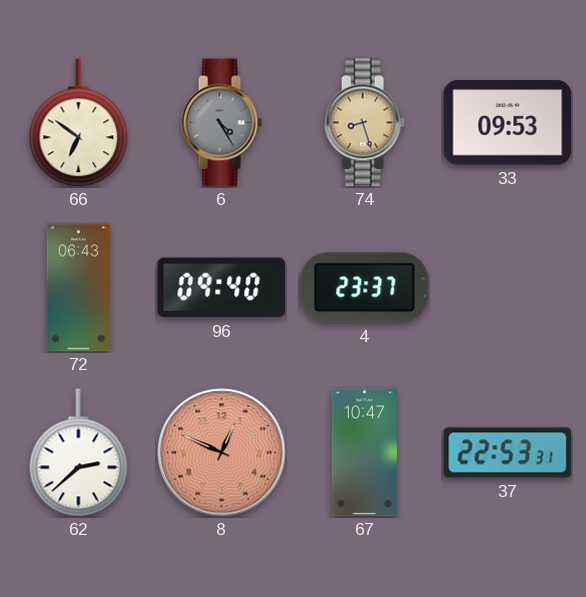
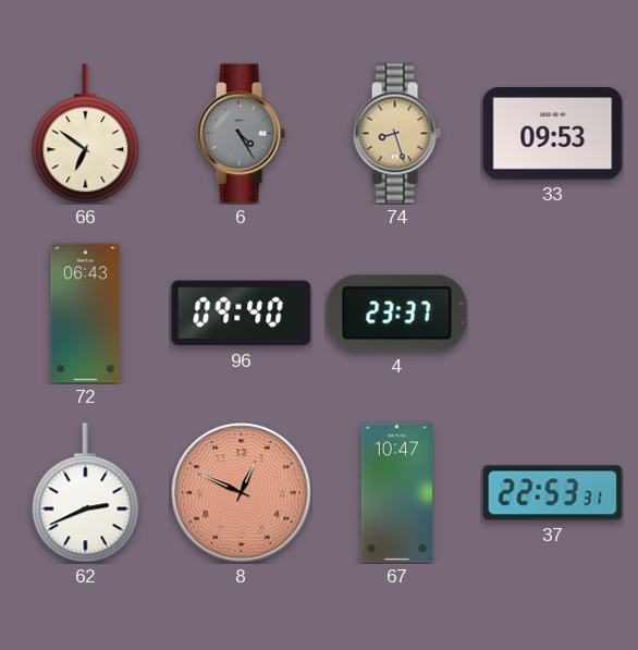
62: 2:38 -> 2:41
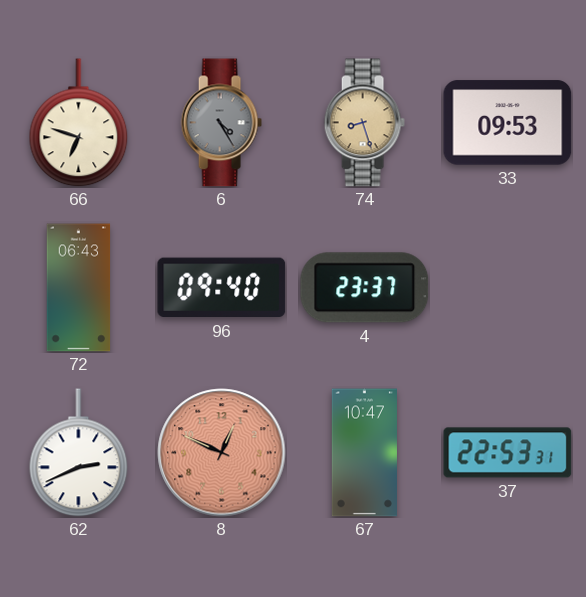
66: 6:51 -> 6:48
